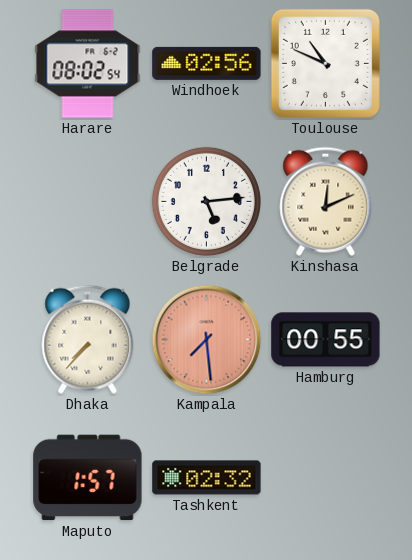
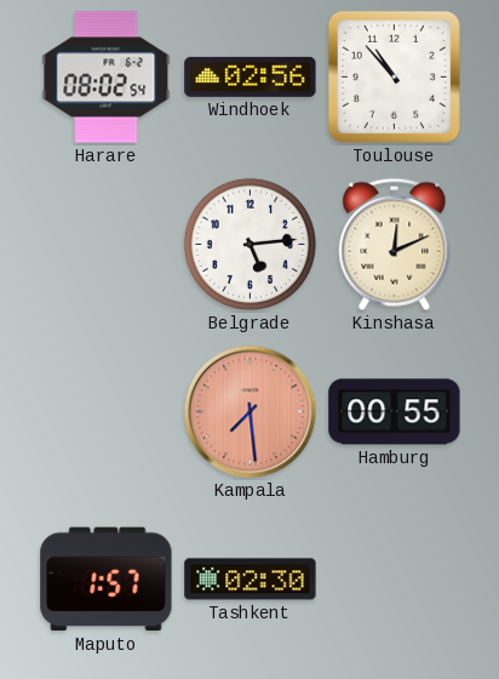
Toulouse: 10:49 -> 10:53
Dhaka: 7:37 -> none
Tashkent: 02:32 -> 02:30
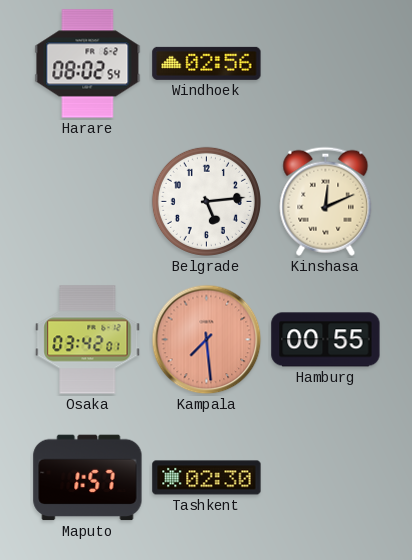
Toulouse: 10:53 -> none
Osaka: none -> 03:42
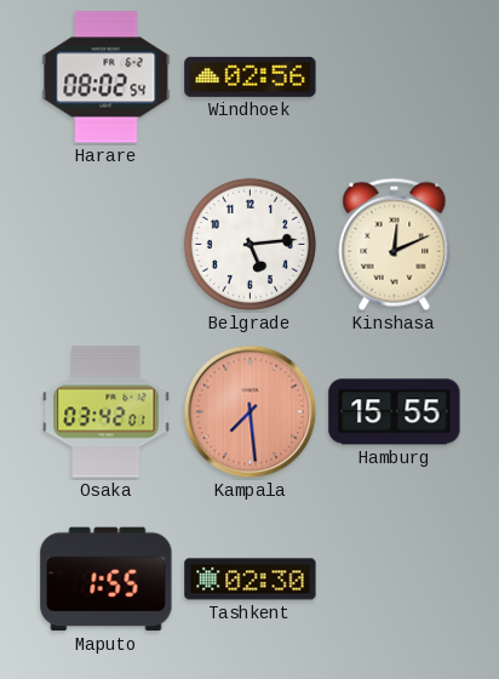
Hamburg: 00:55 -> 15:55
Maputo: 1:57 -> 1:55
